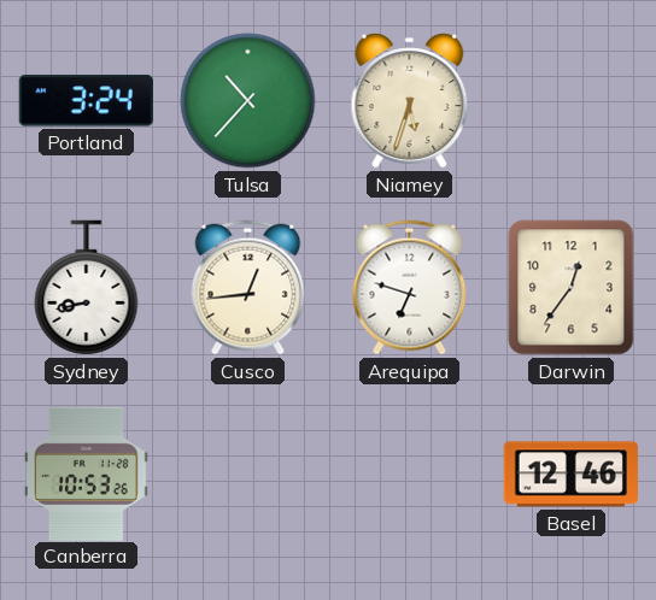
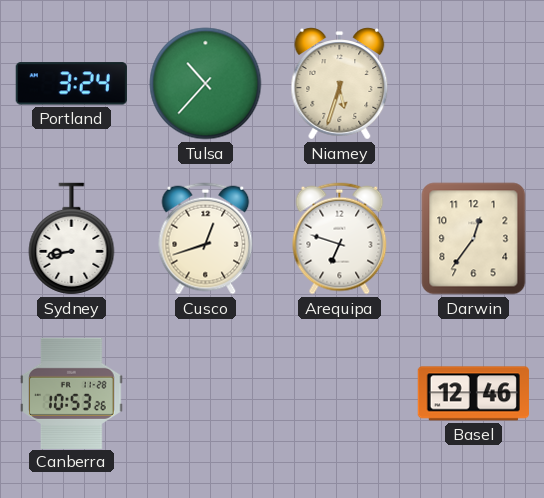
Cusco: 12:44 -> 12:42
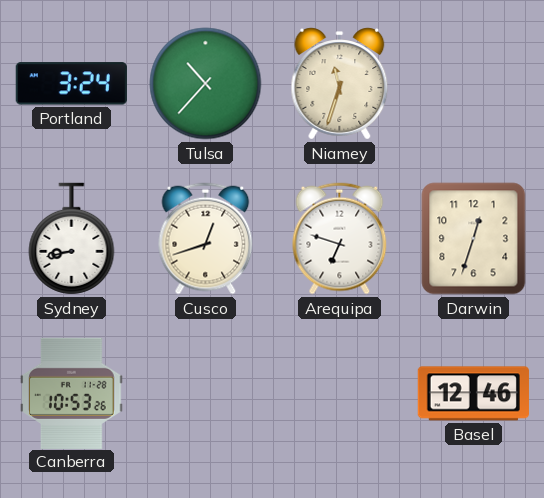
Niamey: 5:33 -> 11:33
Darwin: 12:36 -> 12:33
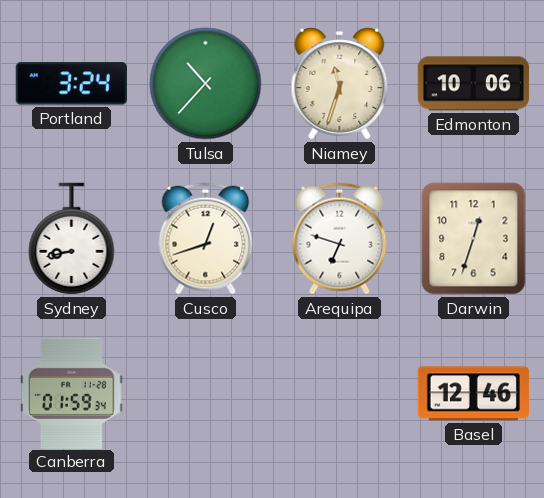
Edmonton: none -> 10:06
Canberra: 10:53 -> 01:59
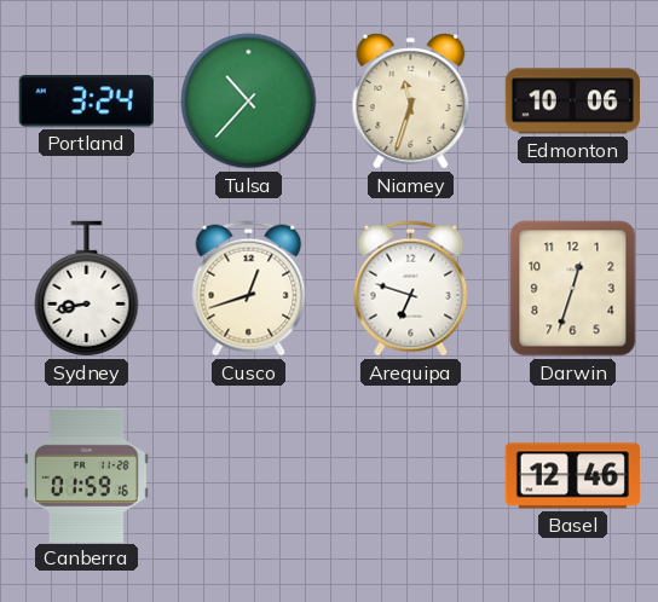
Canberra: 01:59:34 -> 01:59:16
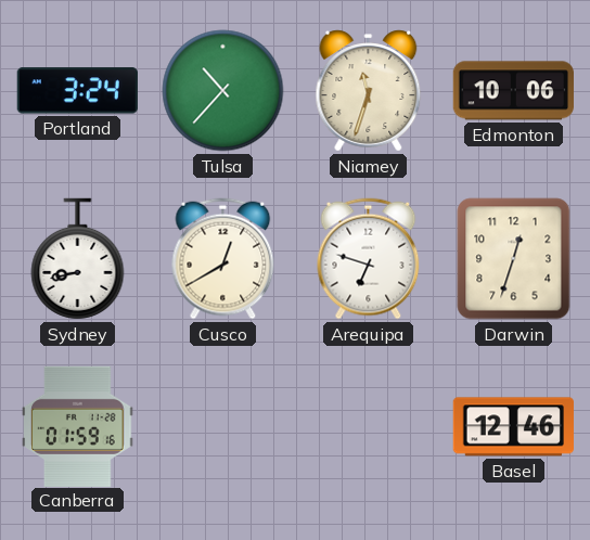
Cusco: 12:42 -> 12:40
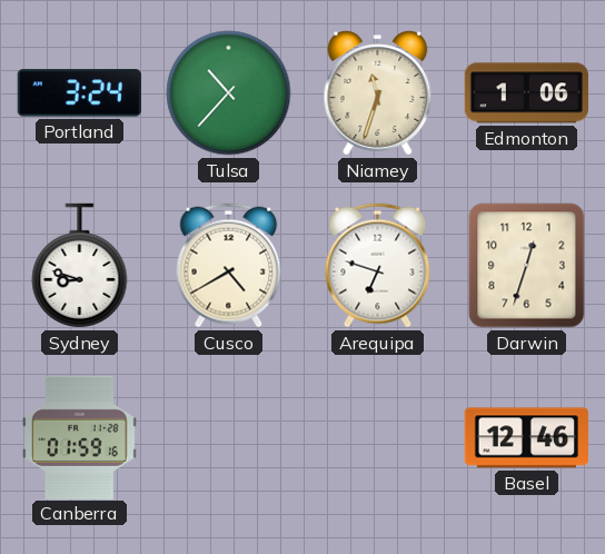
Edmonton: 10:06 -> 1:06
Sydney: 8:43 -> 8:48
Cusco: 12:40 -> 4:40
